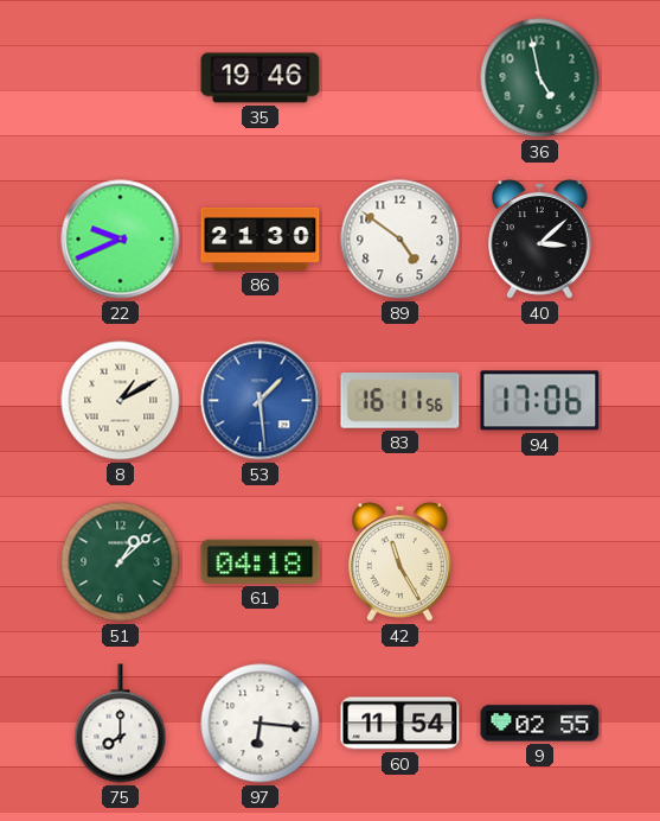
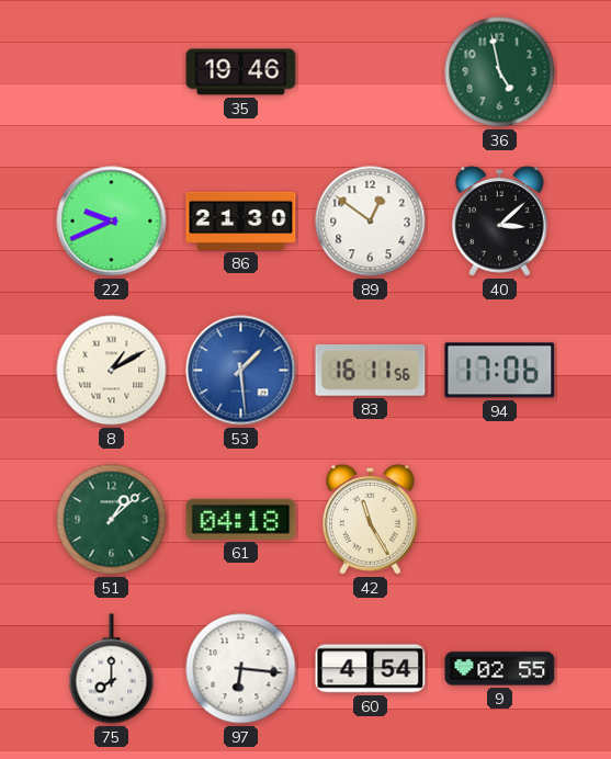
89: 4:51 -> 12:51
60: 11:54 -> 4:54
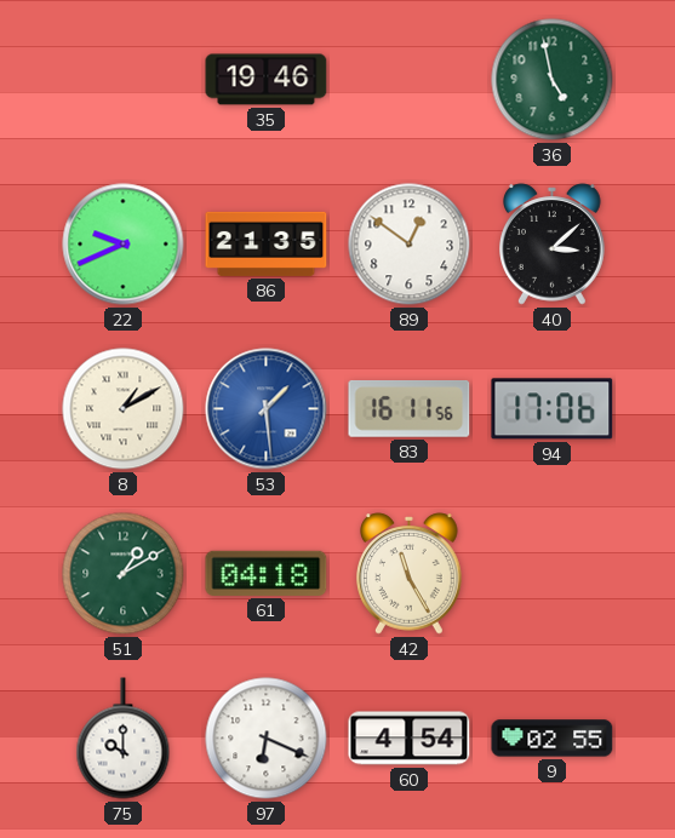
86: 21:30 -> 21:35
51: 1:08 -> 1:10
75: 8:00 -> 10:00
97: 6:16 -> 6:19
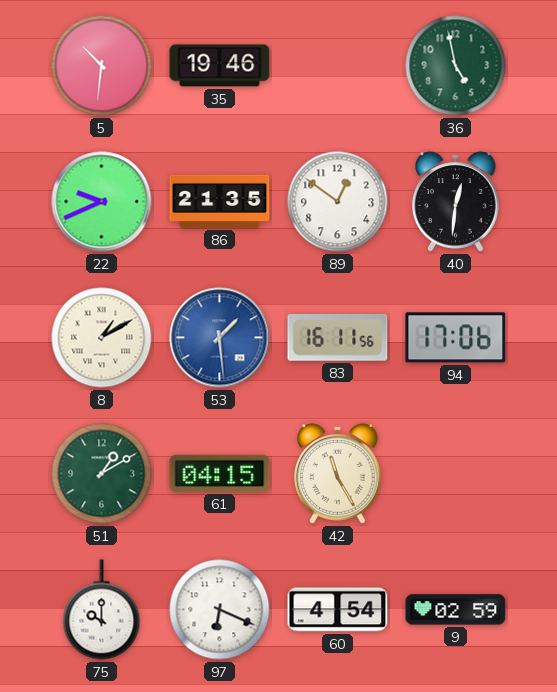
5: none -> 10:31
40: 3:08 -> 12:31
61: 04:18 -> 04:15
9: 02:55 -> 02:59
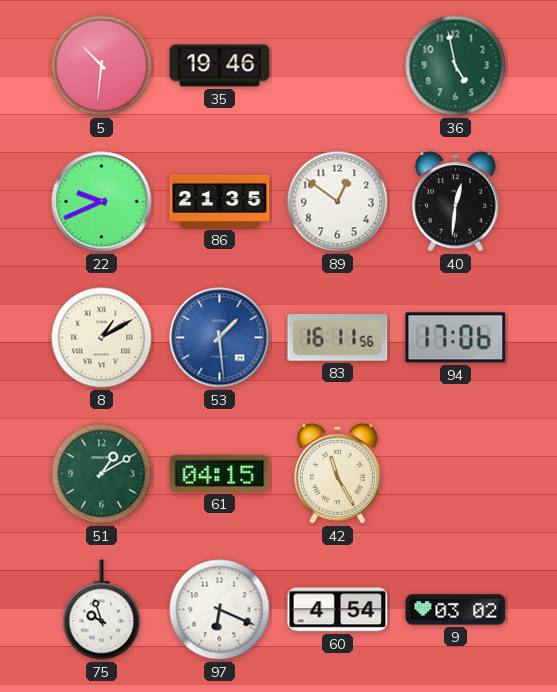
75: 10:00 -> 9:57
9: 02:59 -> 03:02
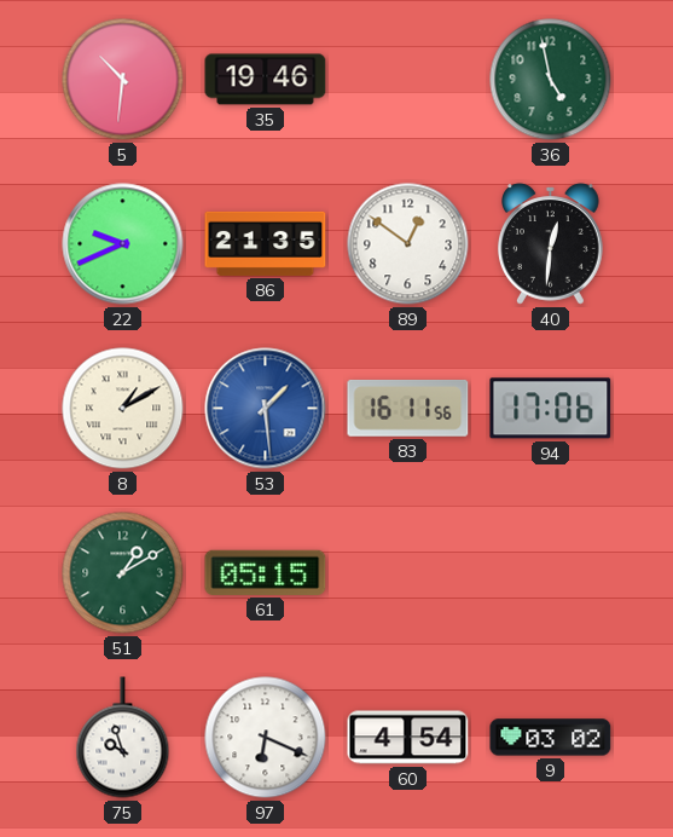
61: 04:15 -> 05:15
42: 11:25 -> none
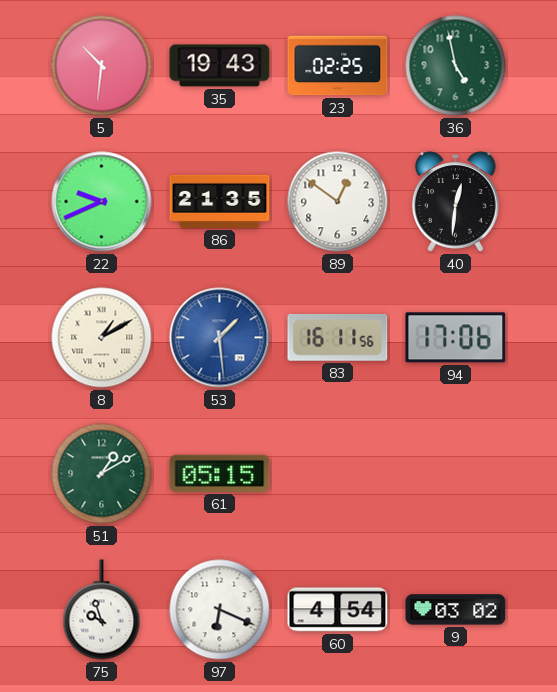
35: 19:46 -> 19:43
23: none -> 02:25
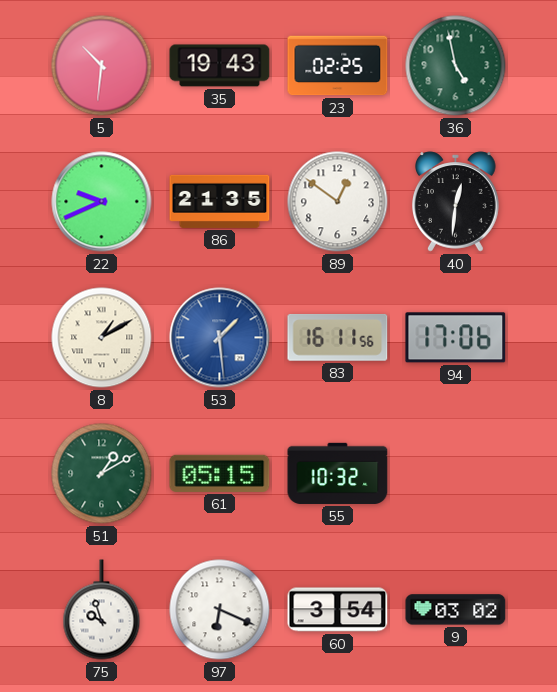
55: none -> 10:32
60: 4:54 -> 3:54
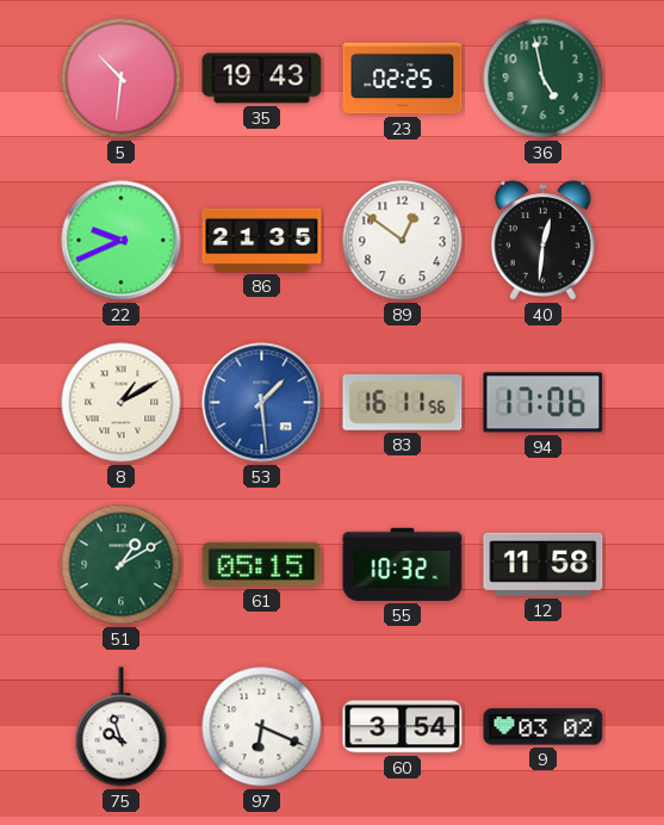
12: none -> 11:58
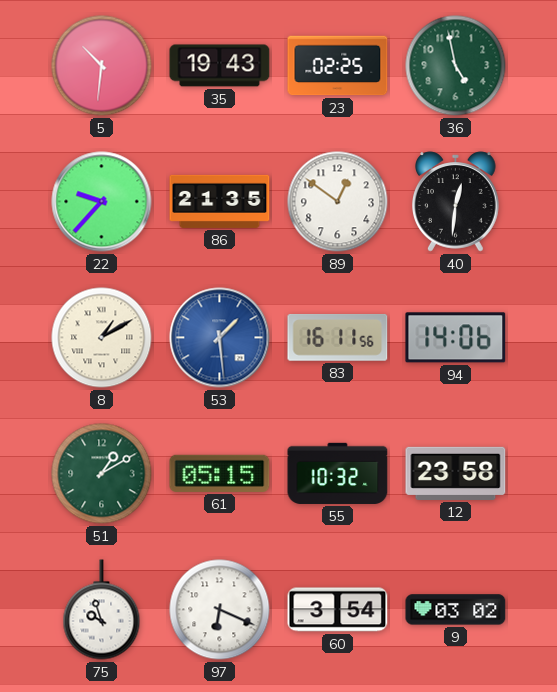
22: 9:41 -> 9:37
94: 17:06 -> 14:06
12: 11:58 -> 23:58
